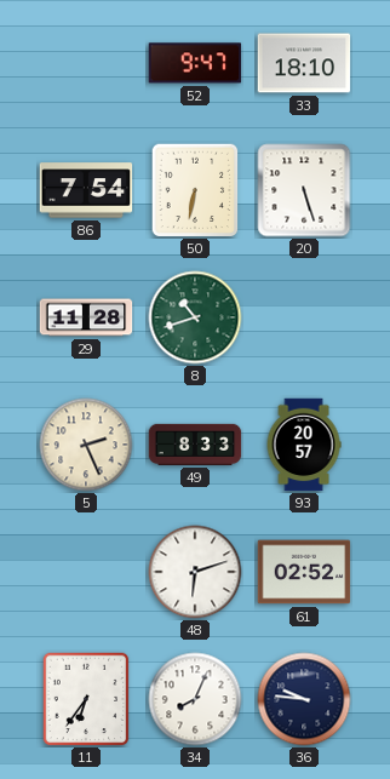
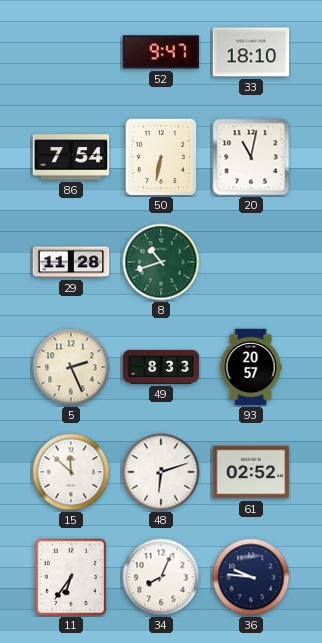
20: 5:27 -> 11:02
15: none -> 11:52
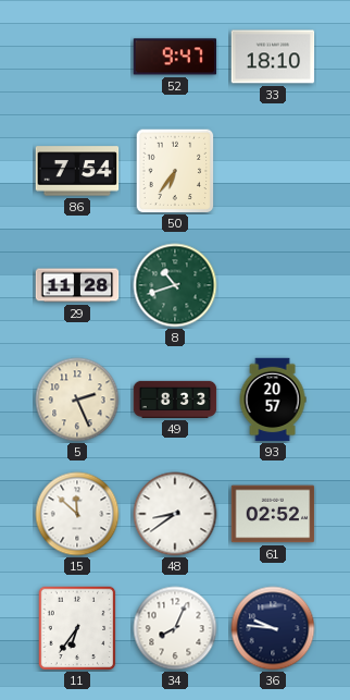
50: 6:32 -> 6:36
20: 11:02 -> none
48: 6:12 -> 8:39
